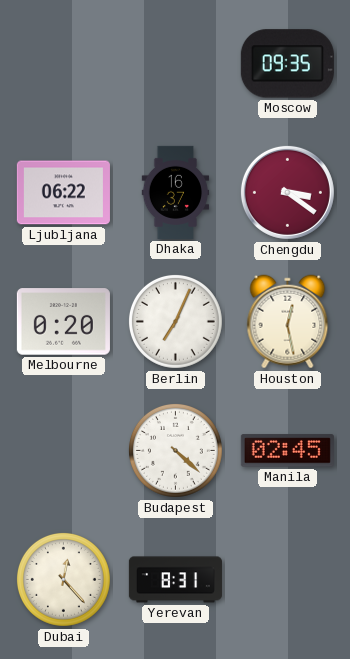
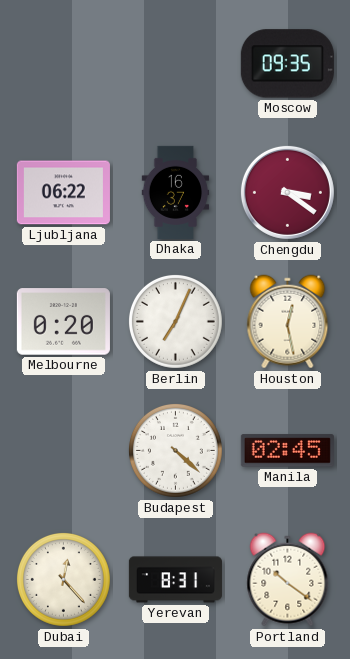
Portland: none -> 10:21
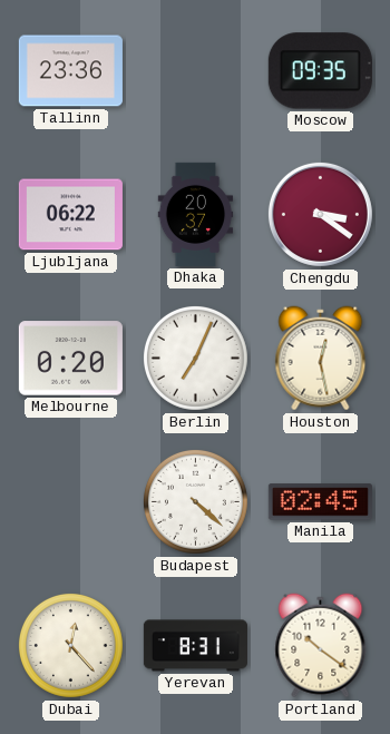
Tallinn: none -> 23:36
Dhaka: 16:37 -> 20:37
